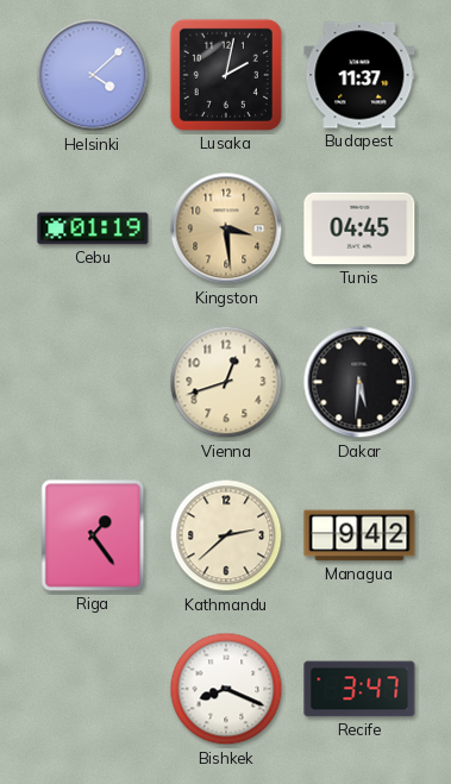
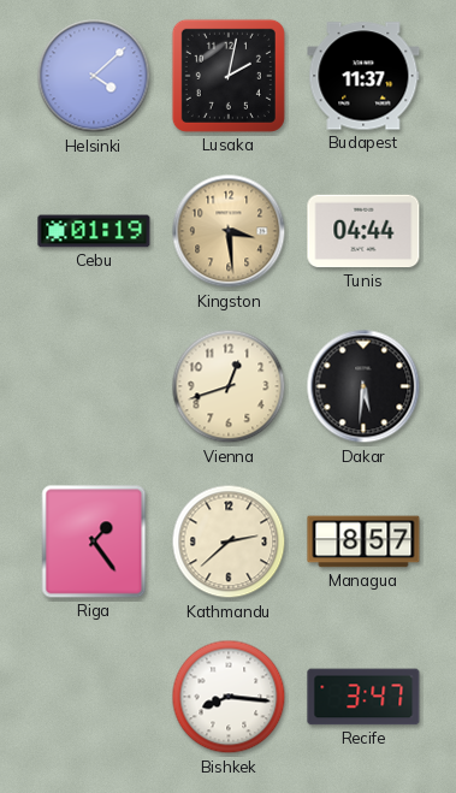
Tunis: 04:45 -> 04:44
Managua: 9:42 -> 8:57
Bishkek: 8:19 -> 8:16
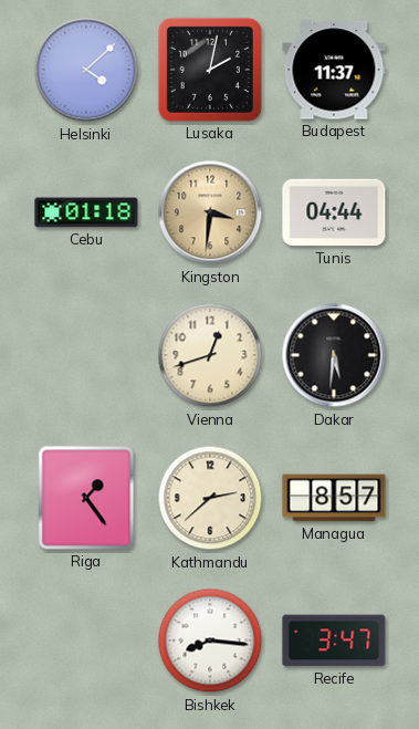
Cebu: 01:19 -> 01:18
Kingston: 3:29 -> 3:31
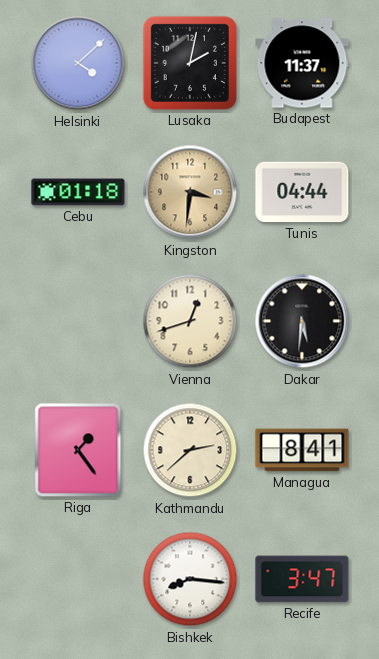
Managua: 8:57 -> 8:41
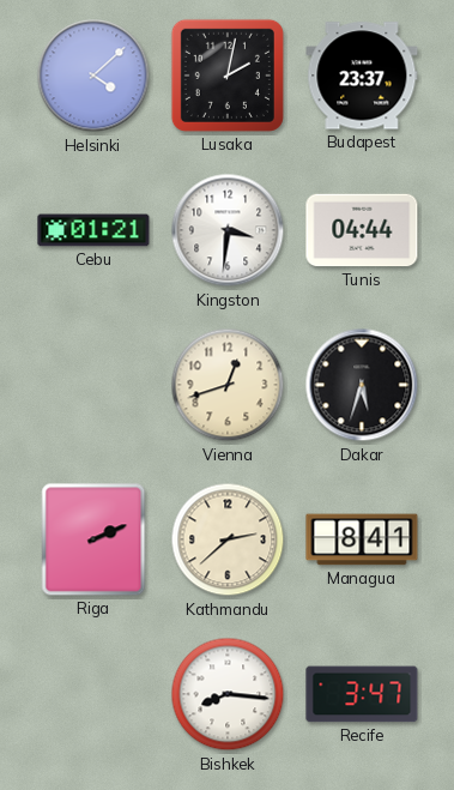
Budapest: 11:37 -> 23:37
Cebu: 01:18 -> 01:21
Kingston dial: champagne -> white
Dakar: 5:31 -> 5:33
Riga: 1:24 -> 2:11
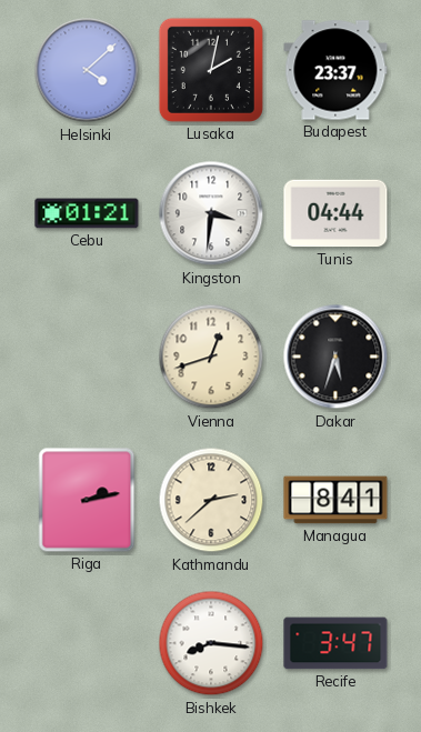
Riga: 2:11 -> 2:13
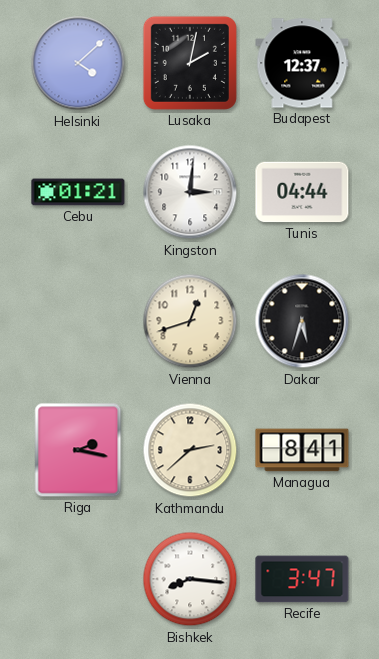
Budapest: 23:37 -> 12:37
Kingston: 3:31 -> 3:01
Riga: 2:13 -> 2:17
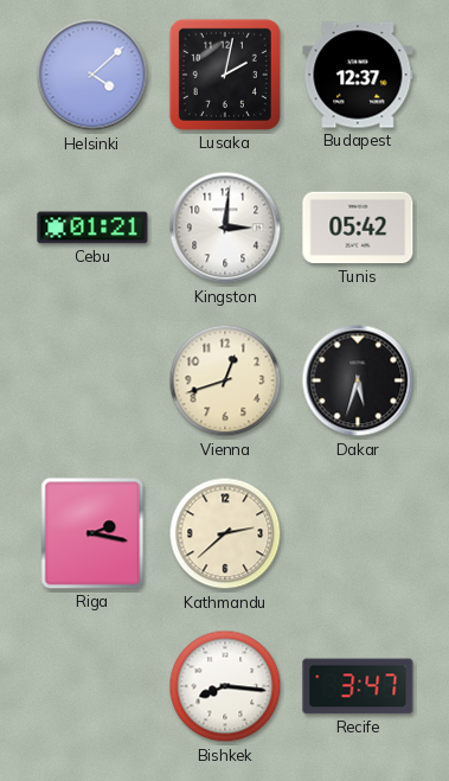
Tunis: 04:44 -> 05:42
Managua: 8:41 -> none
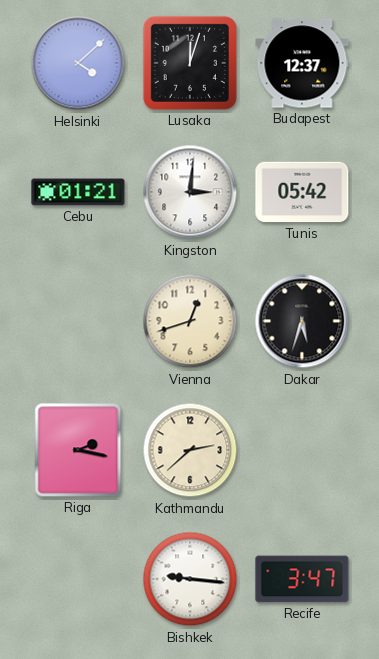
Lusaka: 2:02 -> 12:03
Bishkek: 8:16 -> 9:16
